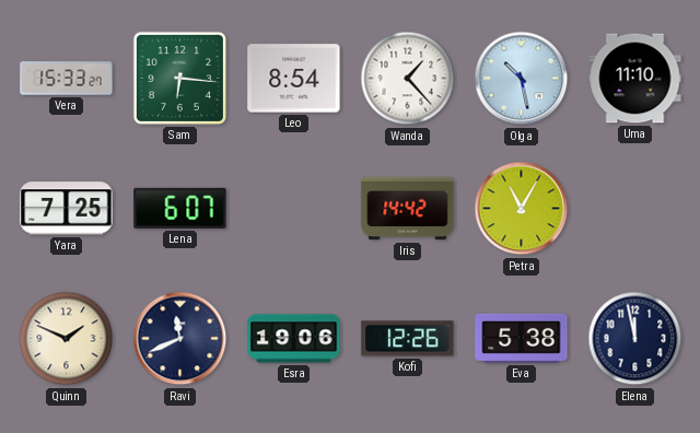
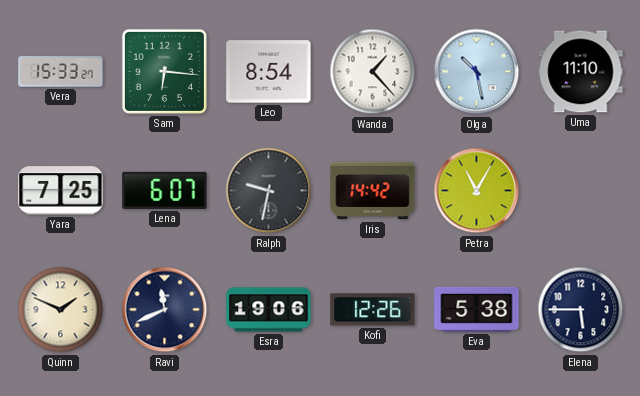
Ralph: none -> 9:32
Elena: 11:58 -> 5:45
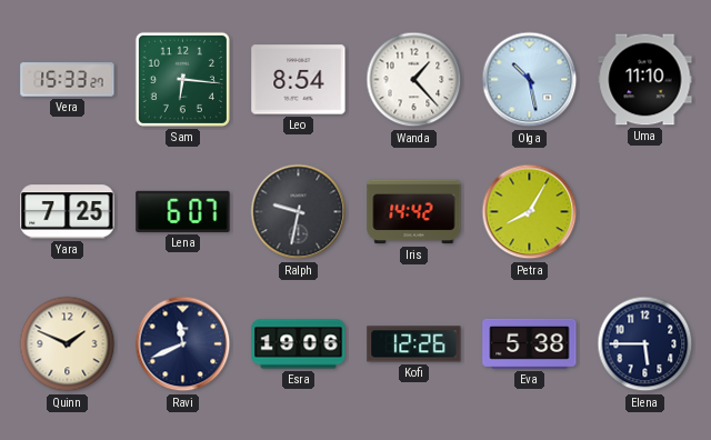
Petra: 11:05 -> 8:05
